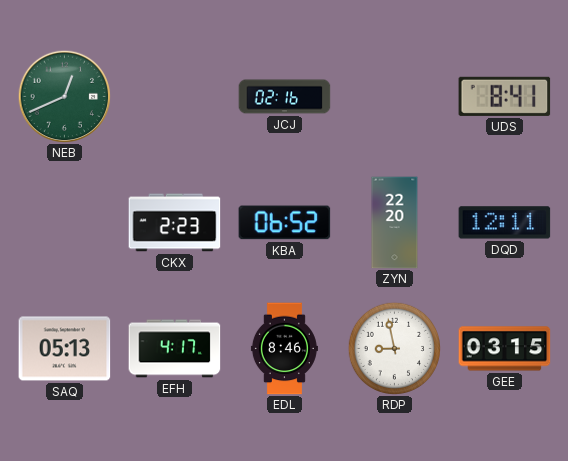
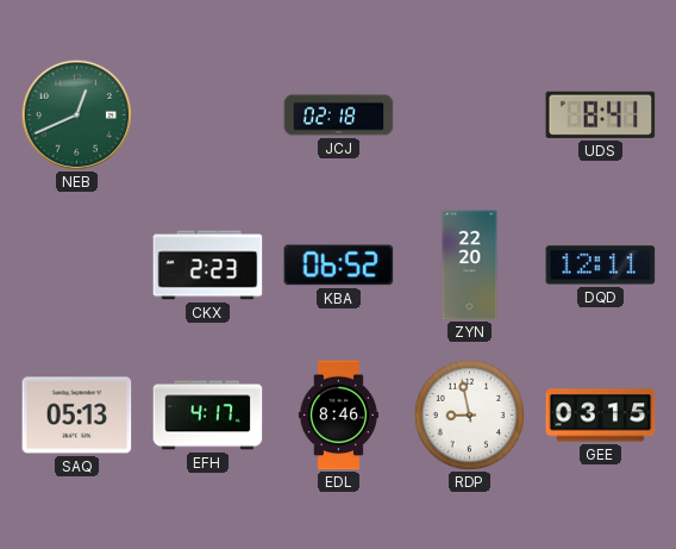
JCJ: 02:16 -> 02:18
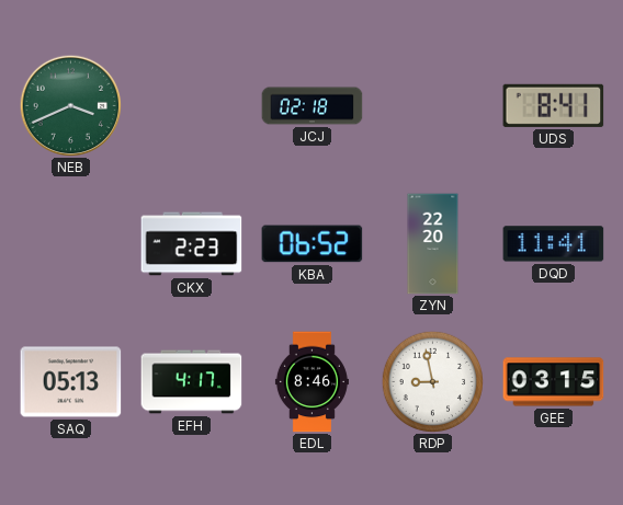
NEB: 12:41 -> 3:41
DQD: 12:11 -> 11:41
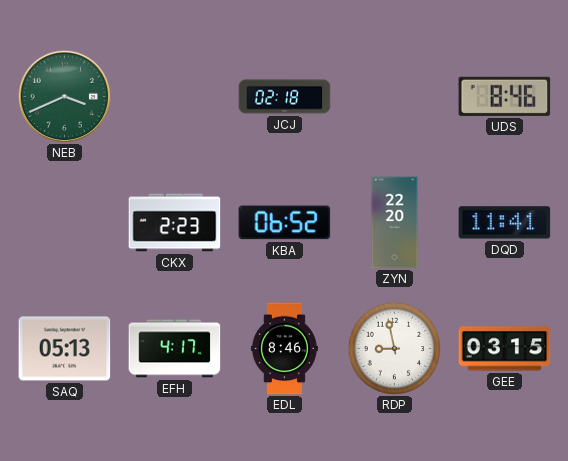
UDS: 8:41 -> 8:46
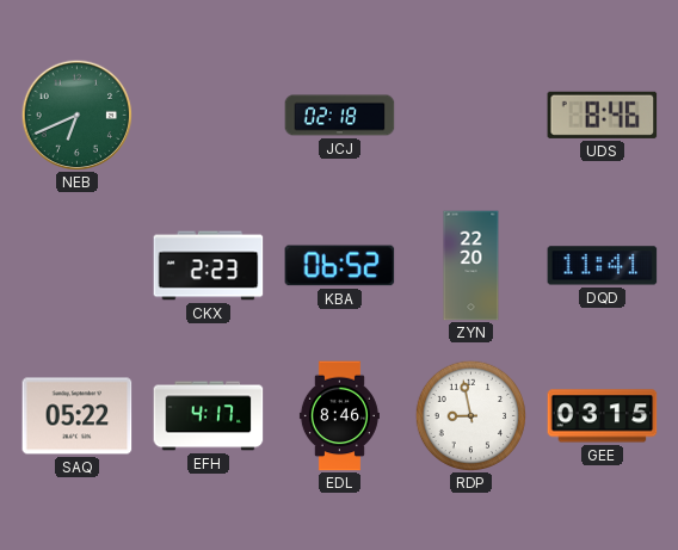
NEB: 3:41 -> 6:41
SAQ: 05:13 -> 05:22
